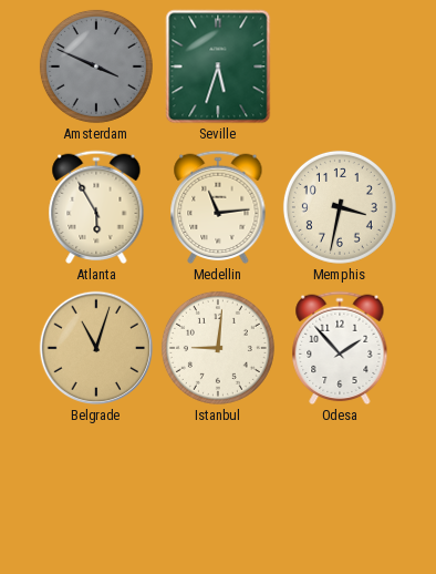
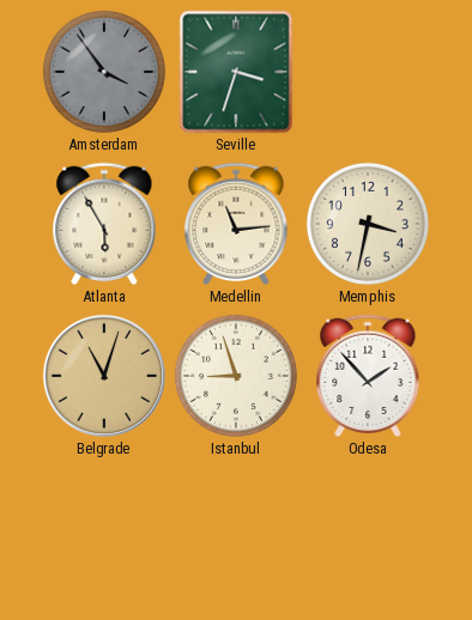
Amsterdam: 3:49 -> 3:54
Seville: 5:33 -> 3:33
Istanbul: 9:01 -> 8:57
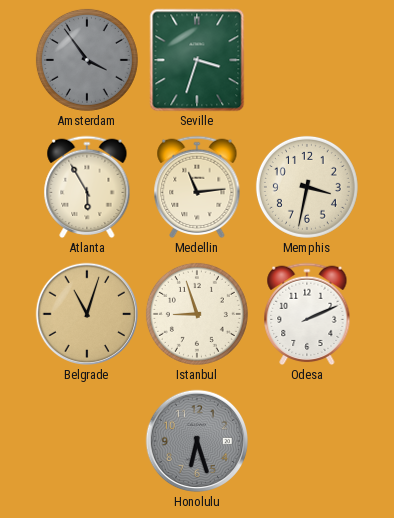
Odesa: 1:53 -> 2:11
Honolulu: none -> 6:27
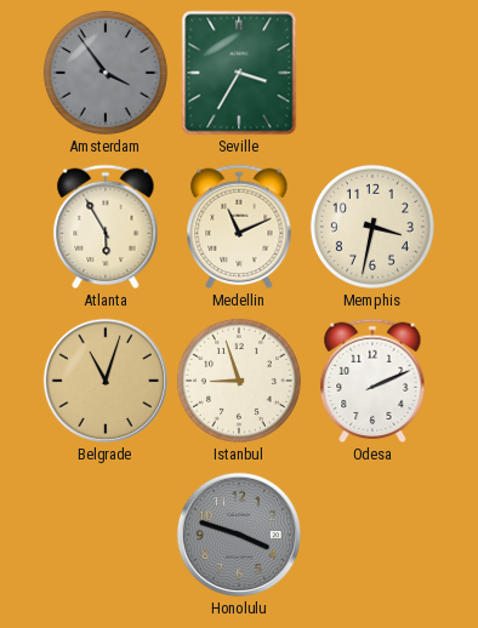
Seville: 3:33 -> 3:35
Medellin: 11:14 -> 11:11
Honolulu: 6:27 -> 3:48
